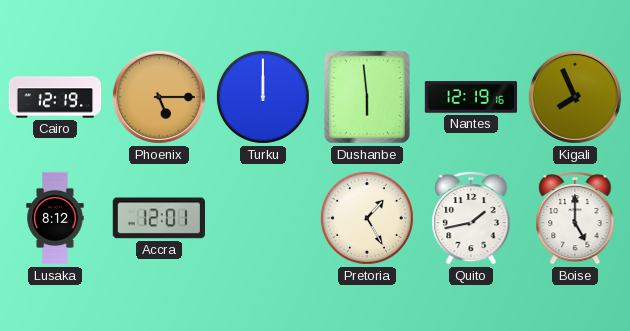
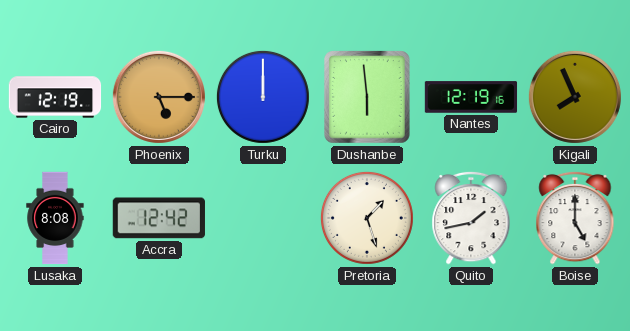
Lusaka: 8:12 -> 8:08
Accra: 12:01 -> 12:42
Pretoria: 1:25 -> 1:27
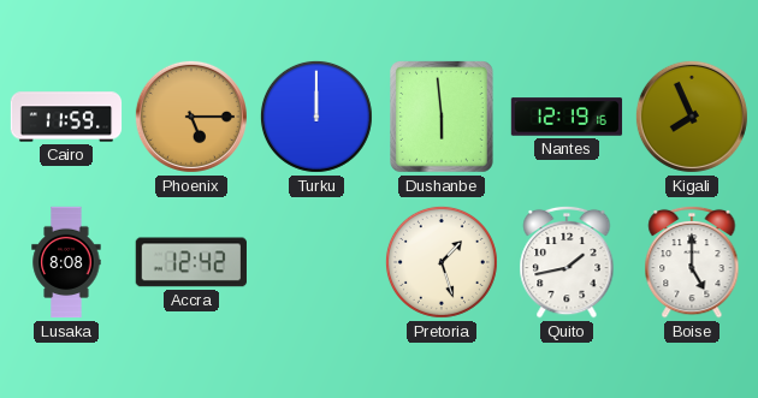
Cairo: 12:19 -> 11:59
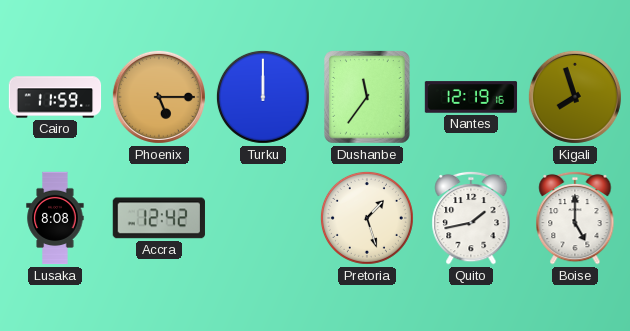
Dushanbe: 5:59 -> 11:36
Kigali: 7:56 -> 7:57
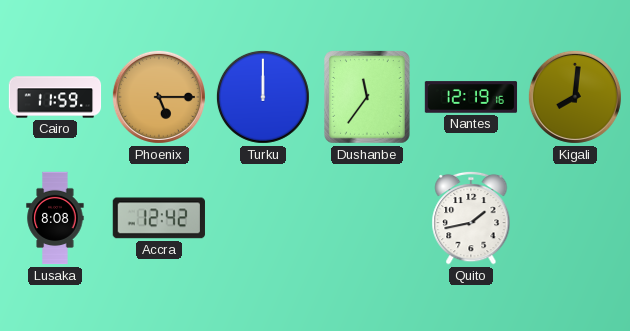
Kigali: 7:57 -> 8:01
Pretoria: 1:27 -> none
Boise: 5:00 -> none
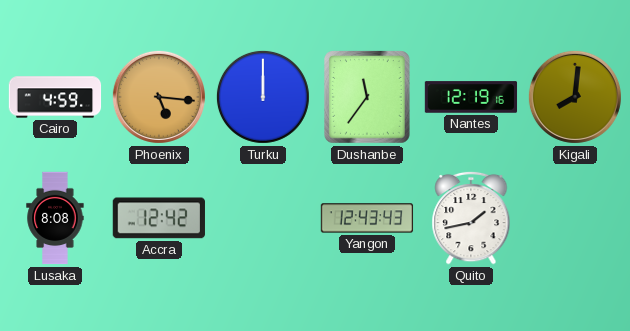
Cairo: 11:59 -> 4:59
Phoenix: 5:15 -> 5:16
Yangon: none -> 12:43
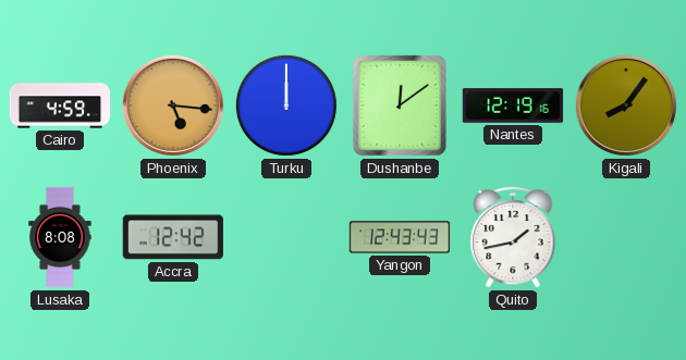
Dushanbe: 11:36 -> 12:09
Kigali: 8:01 -> 8:06
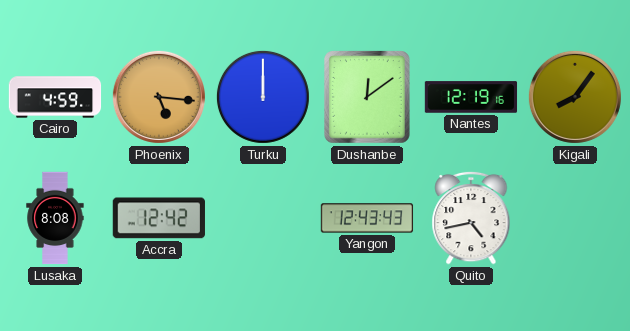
Quito: 1:43 -> 4:43
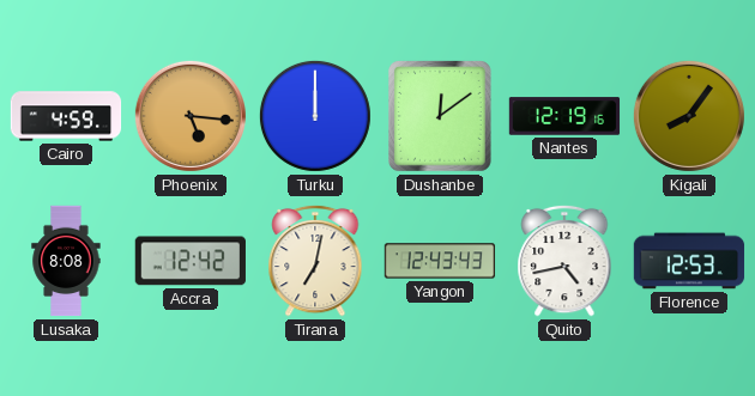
Tirana: none -> 7:02
Florence: none -> 12:53
